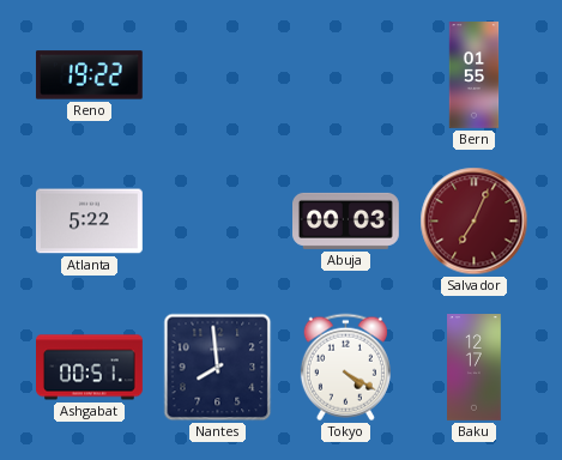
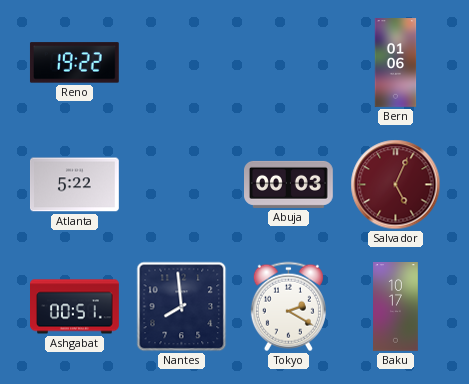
Bern: 01:55 -> 01:06
Salvador: 7:04 -> 5:04
Tokyo: 4:20 -> 2:20
Baku: 12:17 -> 10:17
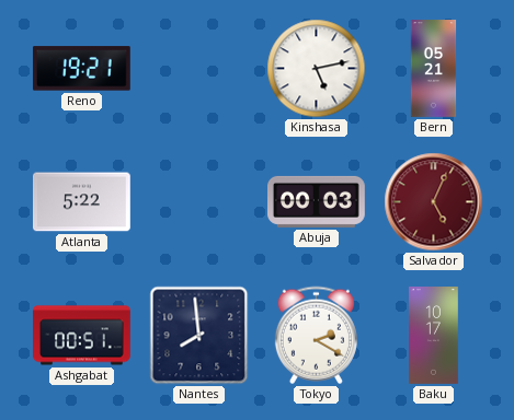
Reno: 19:22 -> 19:21
Kinshasa: none -> 5:13
Bern: 01:06 -> 05:21
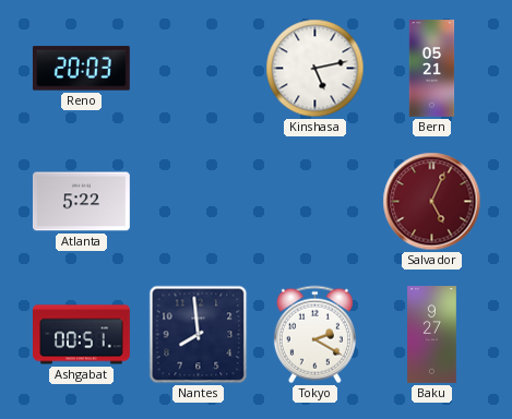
Reno: 19:21 -> 20:03
Abuja: 00:03 -> none
Baku: 10:17 -> 9:27
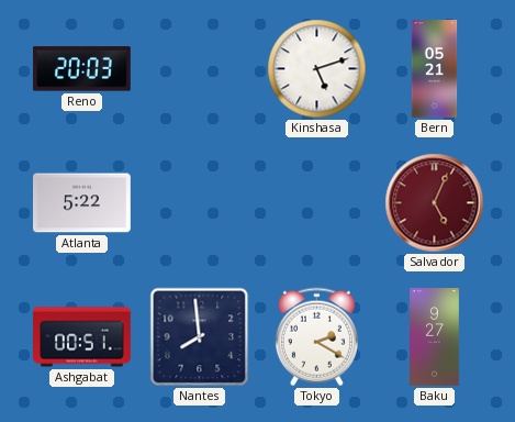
Kinshasa: 5:13 -> 5:12
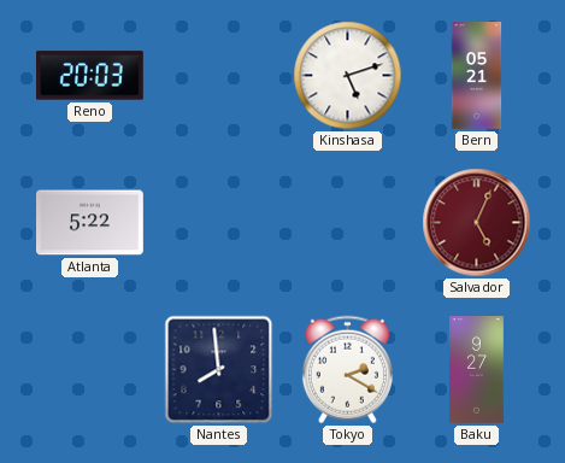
Ashgabat: 00:51 -> none
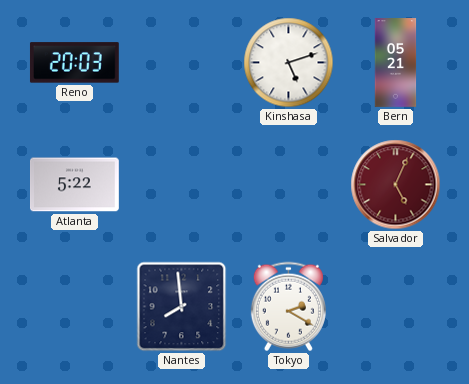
Baku: 9:27 -> none
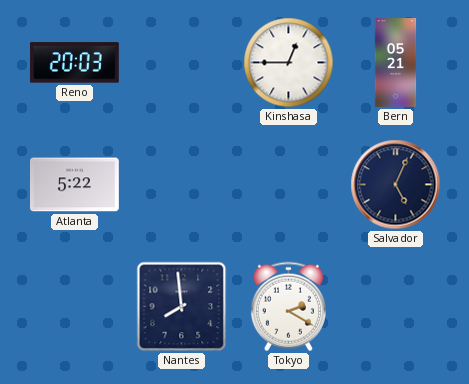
Kinshasa: 5:12 -> 12:45
Salvador dial: burgundy -> navy
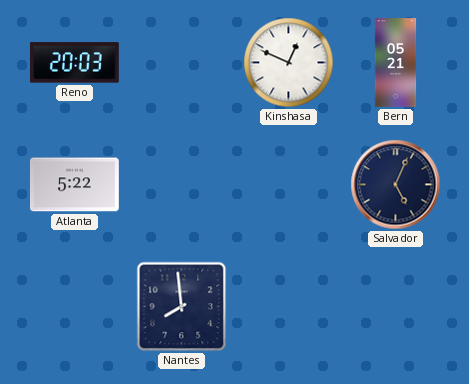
Kinshasa: 12:45 -> 12:49
Tokyo: 2:20 -> none
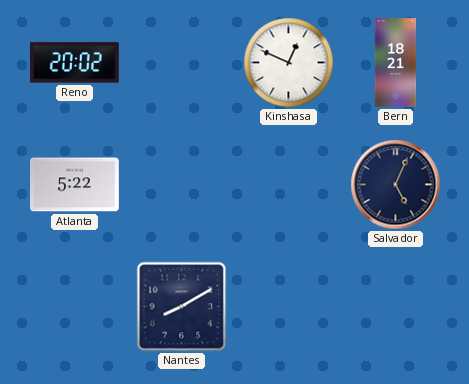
Reno: 20:03 -> 20:02
Bern: 05:21 -> 18:21
Nantes: 7:59 -> 8:10
